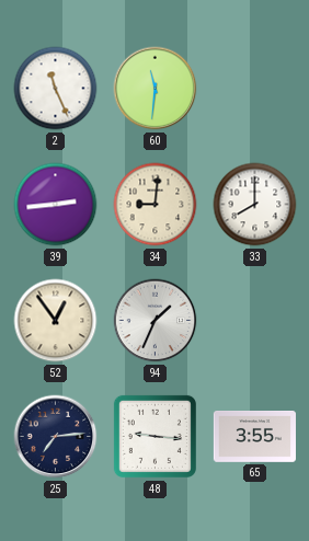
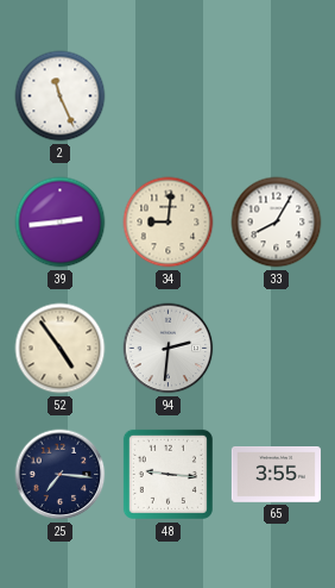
60: 11:31 -> none
33: 8:00 -> 8:05
52: 12:54 -> 4:54
94: 1:34 -> 2:31
25: 7:14 -> 7:16
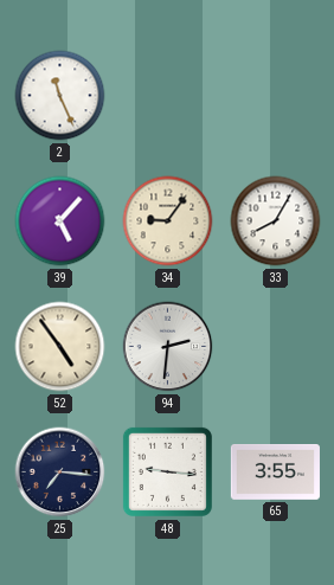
39: 2:44 -> 5:07
34: 9:01 -> 9:06
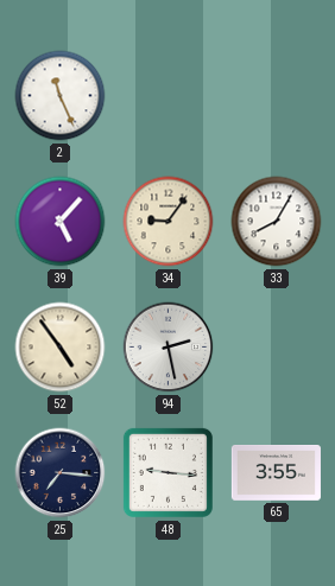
94: 2:31 -> 2:28
